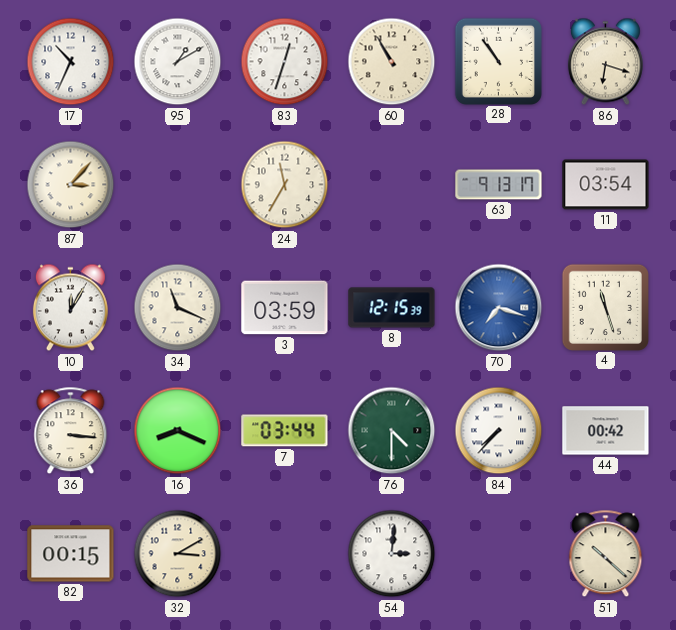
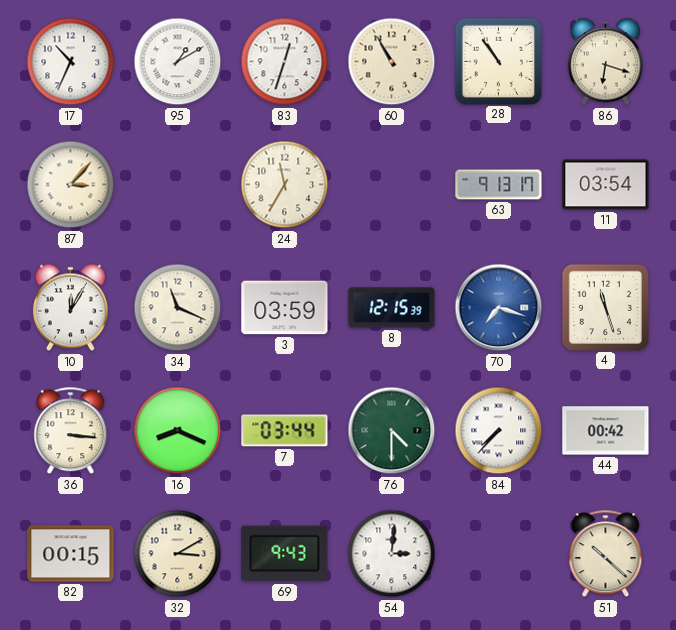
69: none -> 9:43
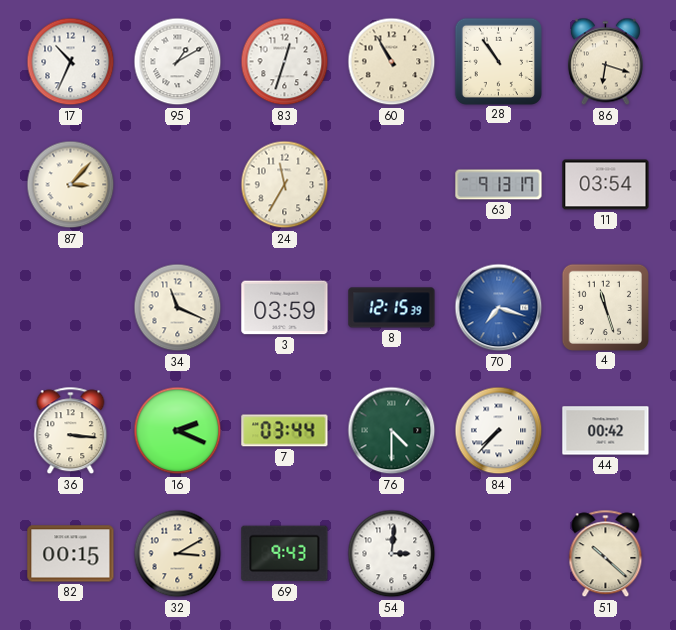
10: 12:05 -> none
16: 8:19 -> 2:19
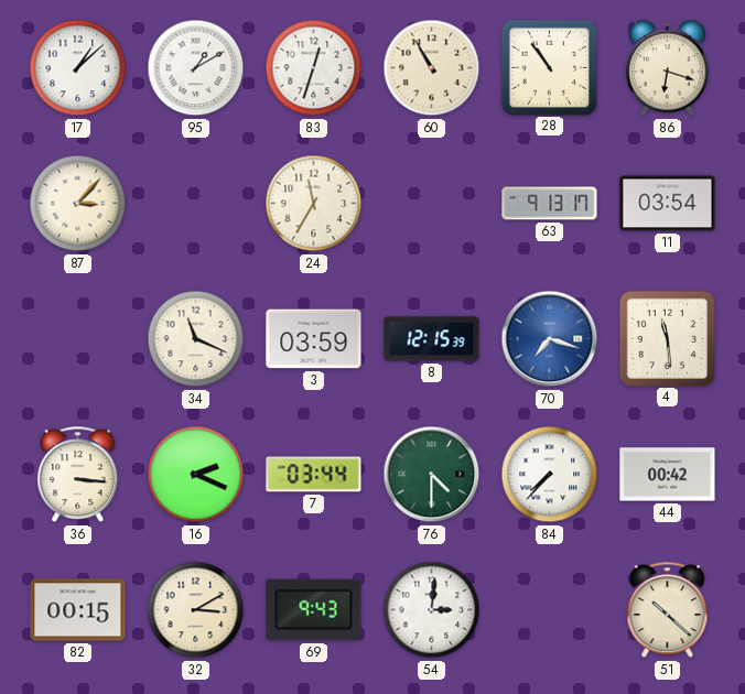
17: 10:34 -> 1:08
4: 11:27 -> 11:29
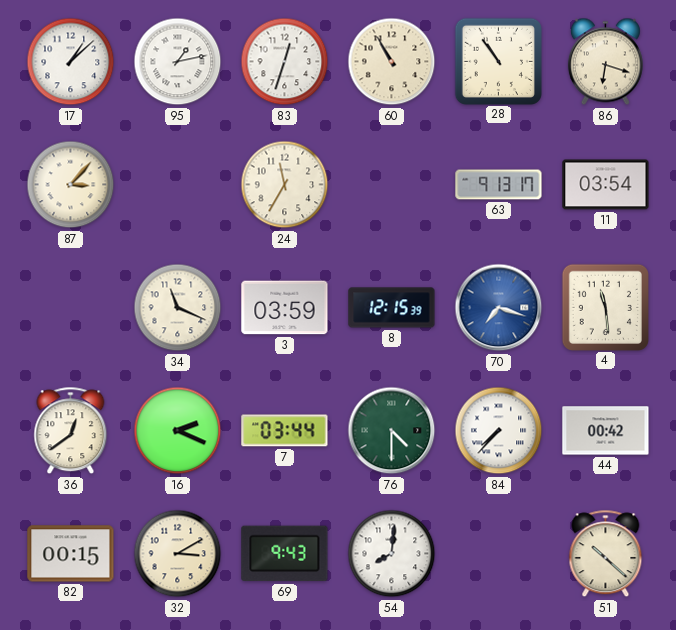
95: 1:10 -> 1:13
36: 3:16 -> 12:39
54: 3:01 -> 8:01
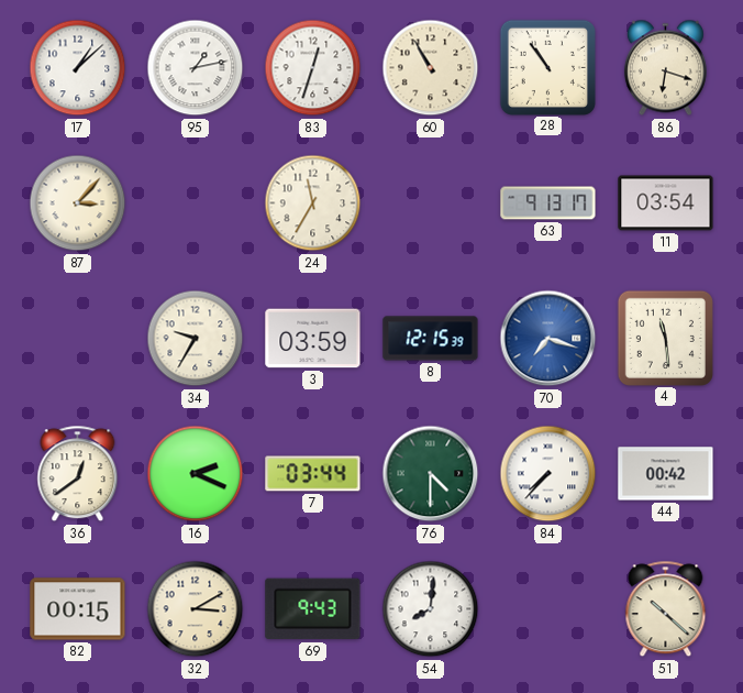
34: 11:19 -> 9:35
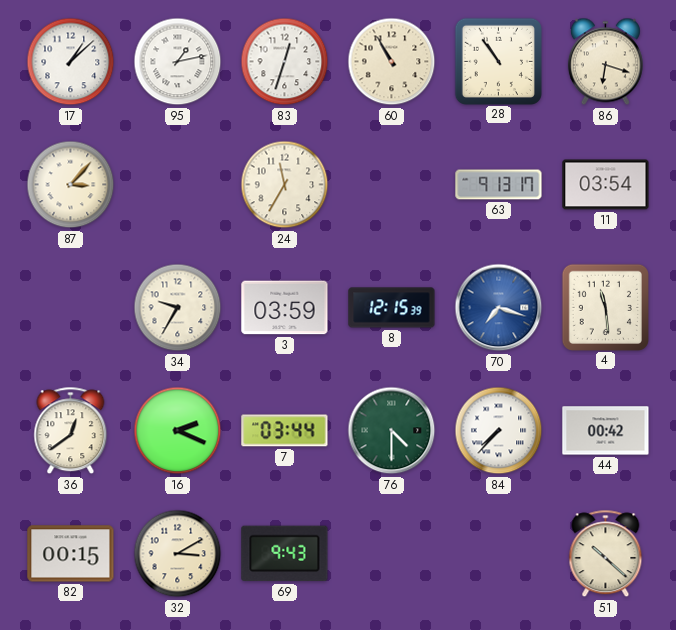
54: 8:01 -> none
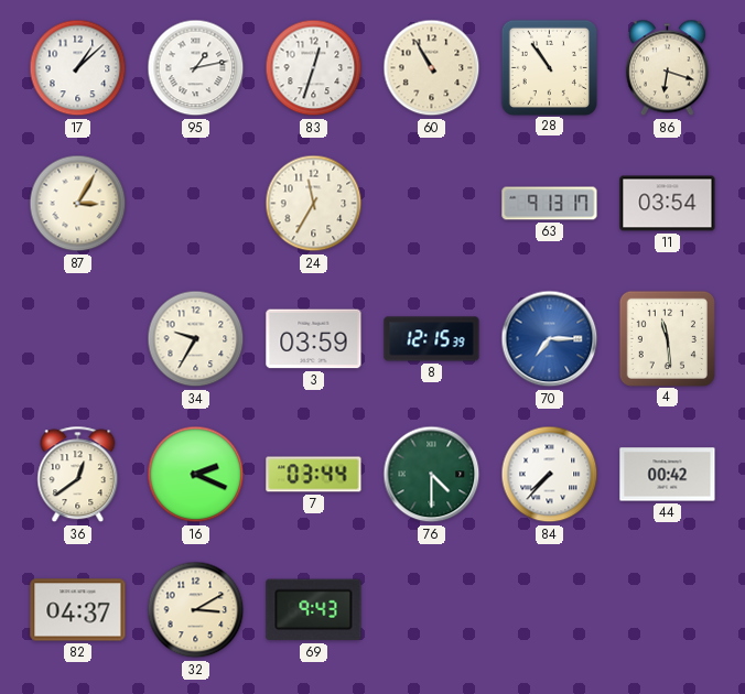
87: 3:07 -> 3:05
70: 7:18 -> 7:15
82: 00:15 -> 04:37
51: 10:22 -> none
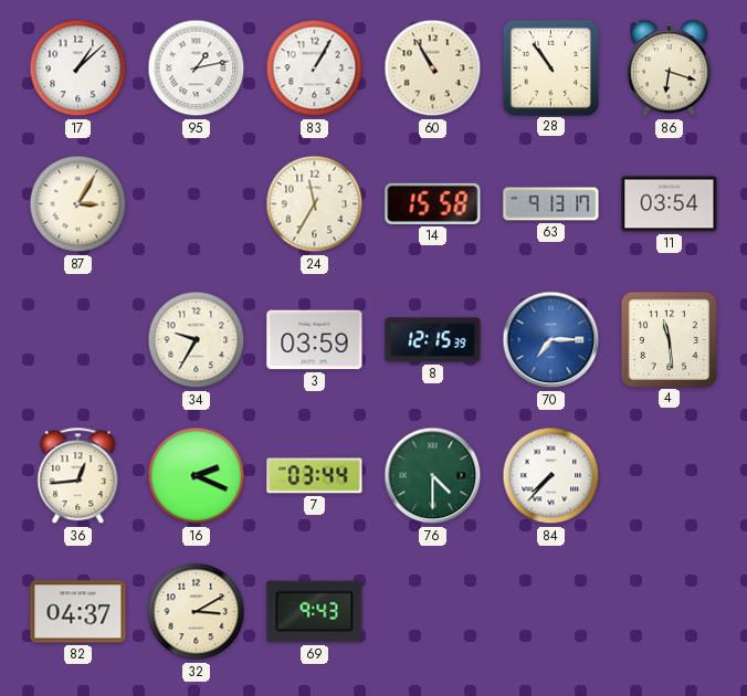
83: 12:33 -> 1:05
14: none -> 15:58
36: 12:39 -> 12:44
44: 00:42 -> none
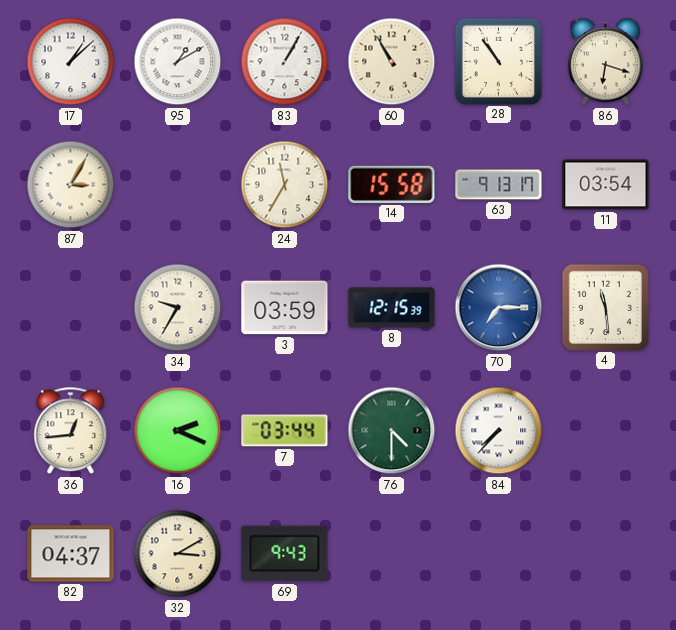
95: 1:13 -> 1:10
